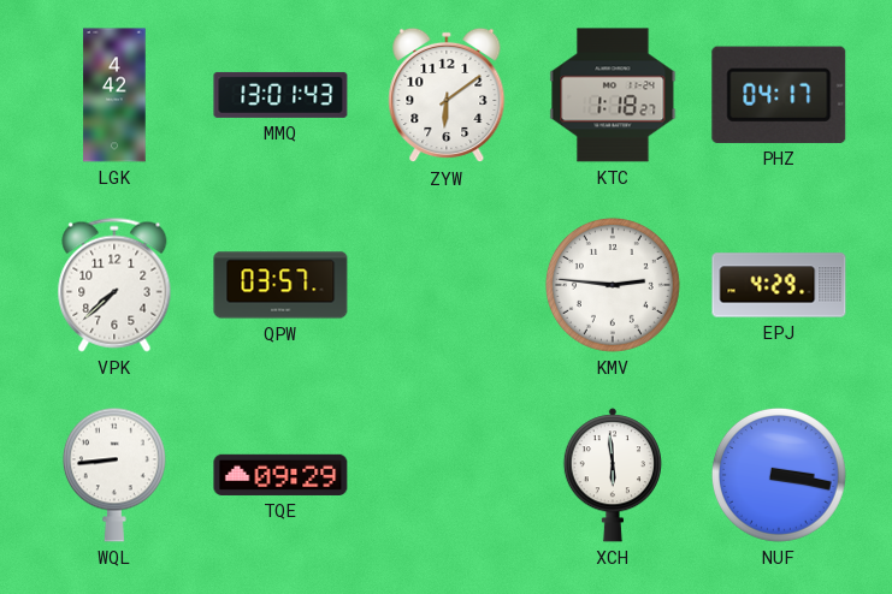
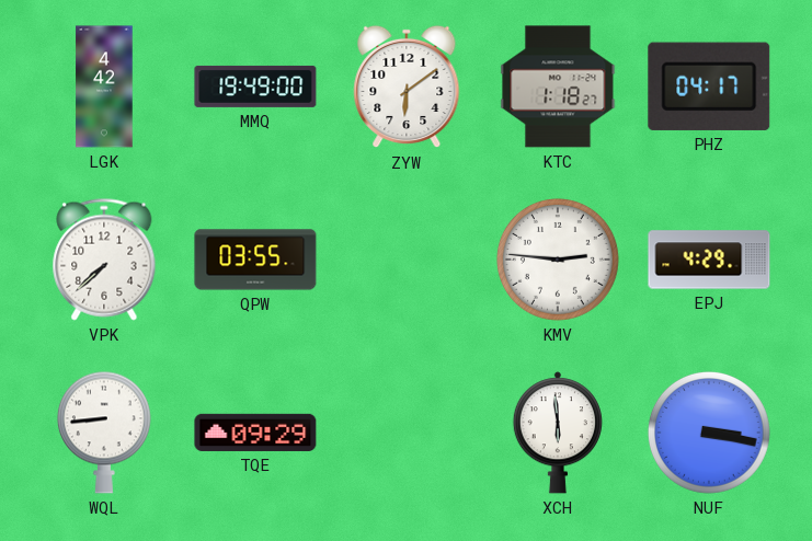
MMQ: 13:01 -> 19:49
QPW: 03:57 -> 03:55
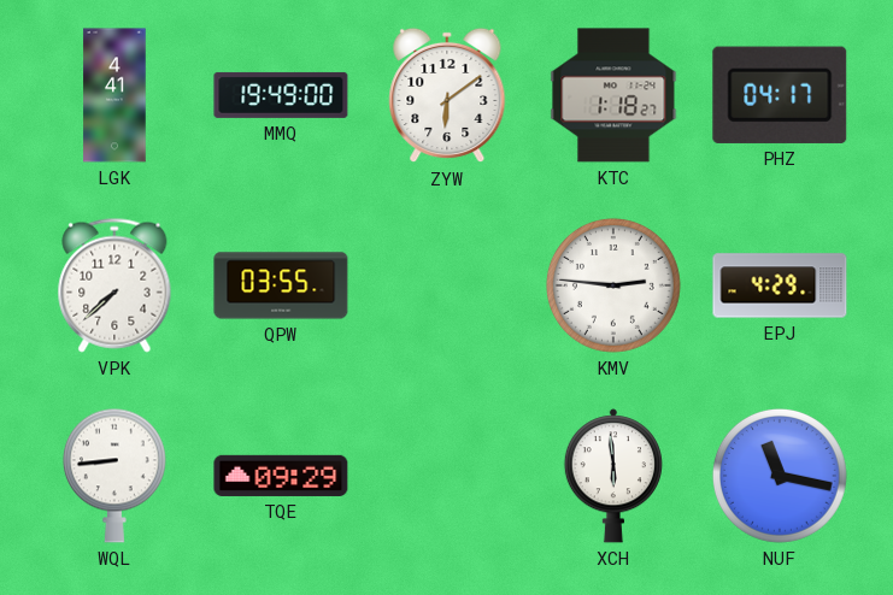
LGK: 4:42 -> 4:41
NUF: 3:17 -> 11:17
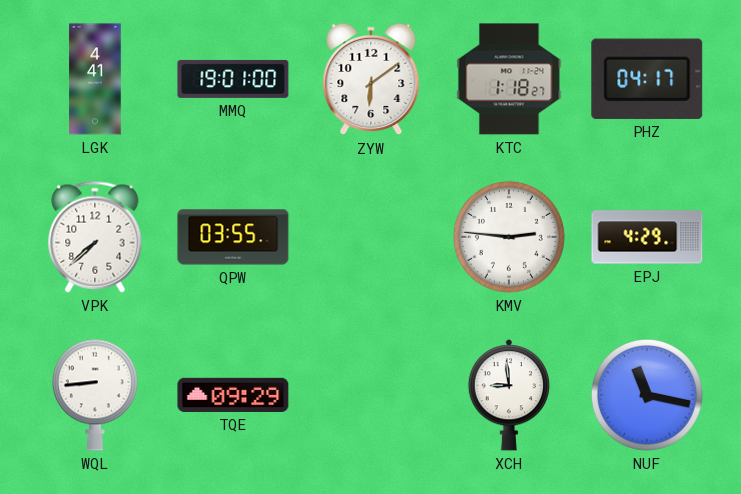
MMQ: 19:49 -> 19:01
XCH: 5:59 -> 8:59
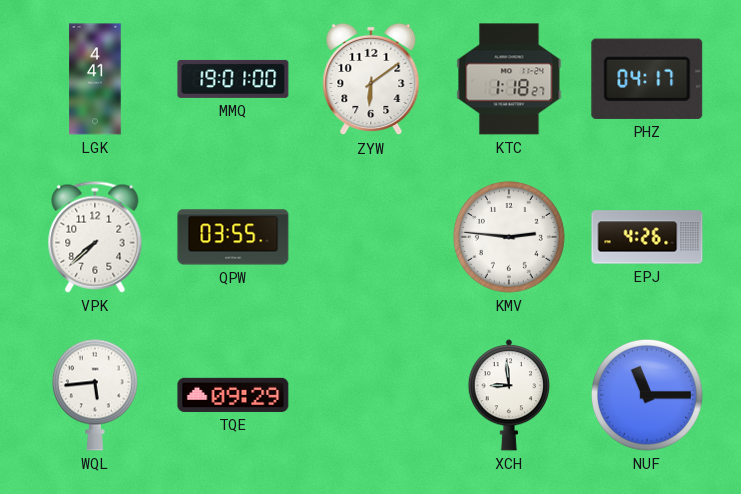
EPJ: 4:29 -> 4:26
WQL: 8:44 -> 5:44
NUF: 11:17 -> 11:15
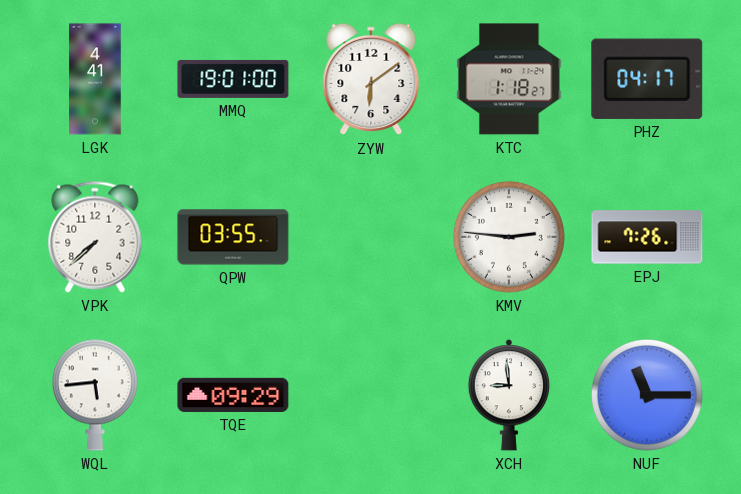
EPJ: 4:26 -> 7:26
